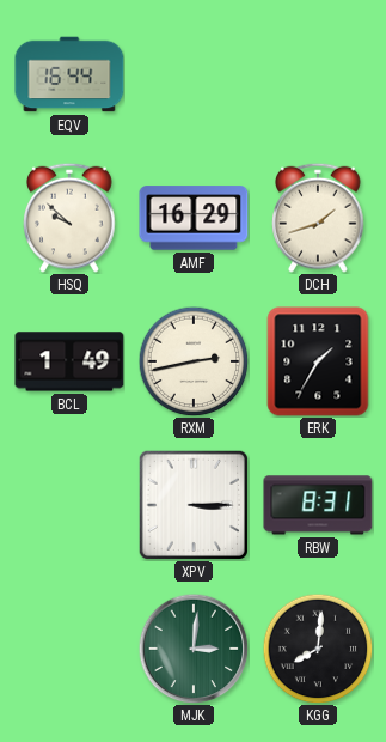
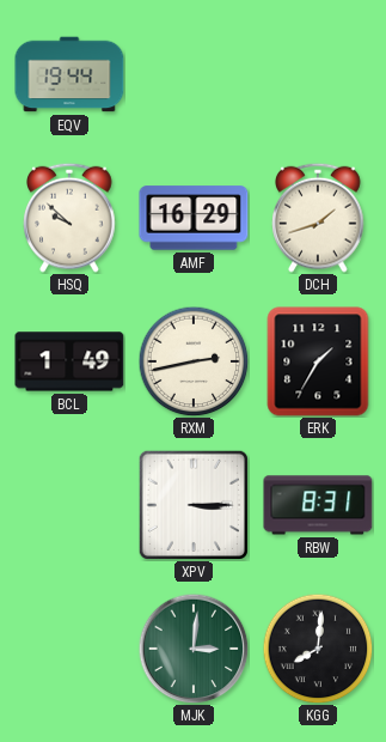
EQV: 16:44 -> 19:44
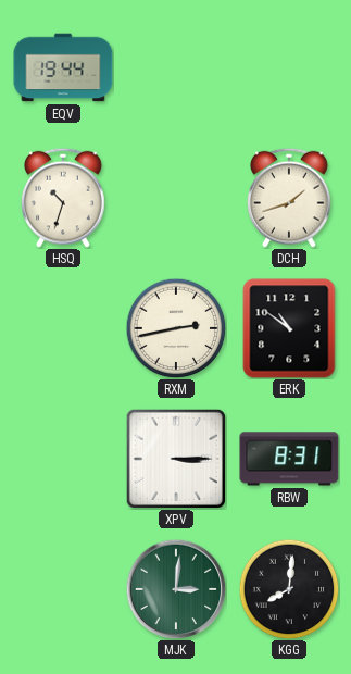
HSQ: 9:52 -> 10:33
AMF: 16:29 -> none
BCL: 1:49 -> none
ERK: 1:35 -> 10:51
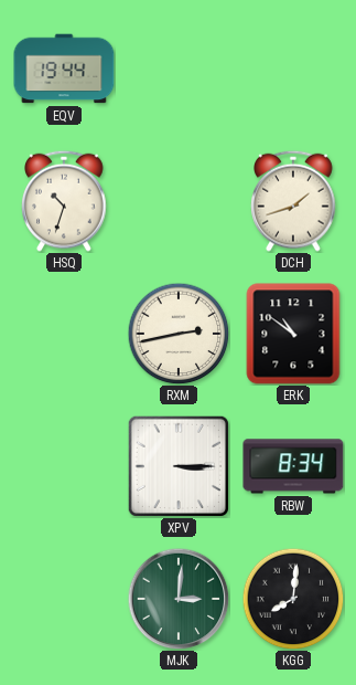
RBW: 8:31 -> 8:34
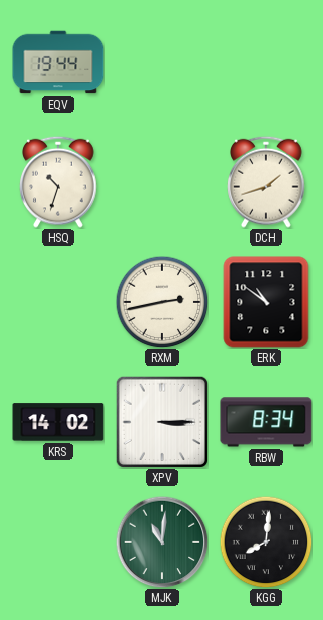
KRS: none -> 14:02
MJK: 3:01 -> 11:01
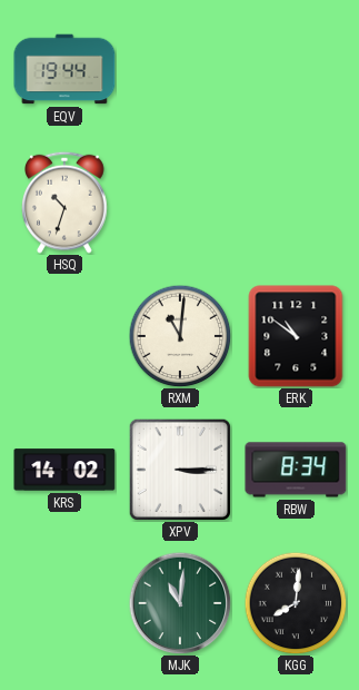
DCH: 1:42 -> none
RXM: 2:43 -> 11:01
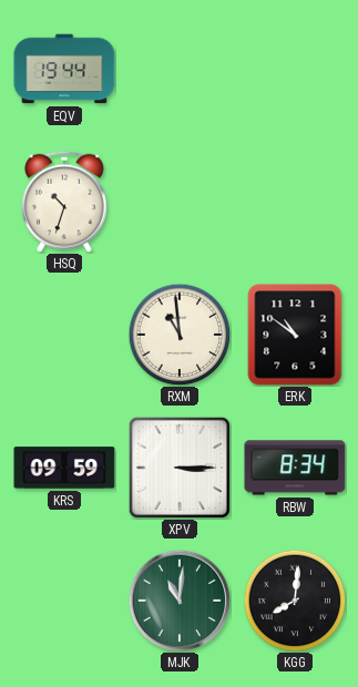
RXM: 11:01 -> 10:59
KRS: 14:02 -> 09:59
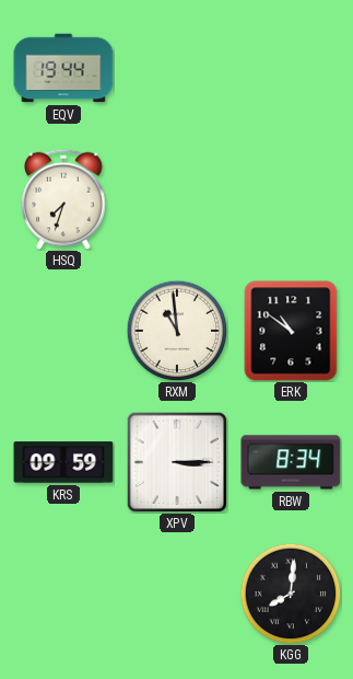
HSQ: 10:33 -> 7:33
MJK: 11:01 -> none
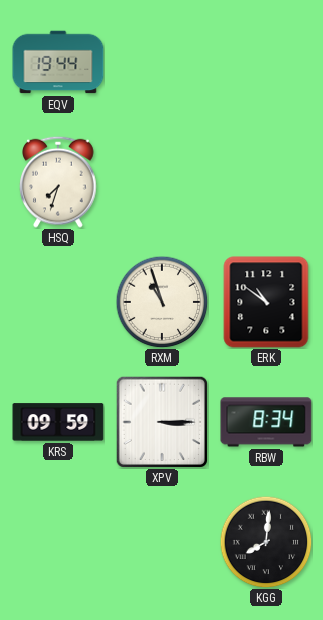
RXM: 10:59 -> 10:57
